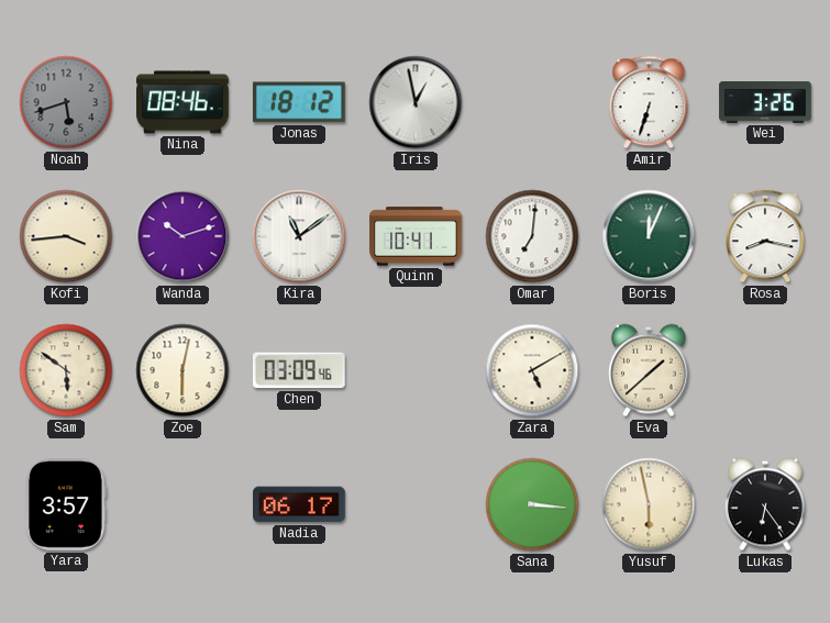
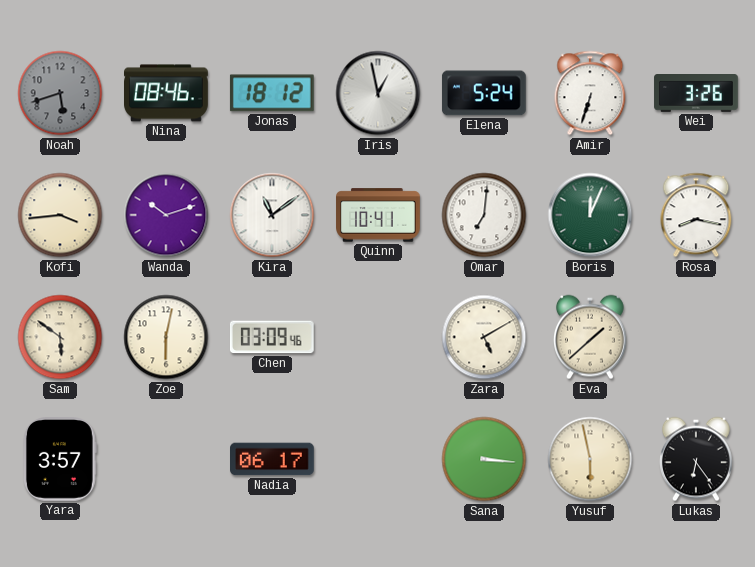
Elena: none -> 5:24
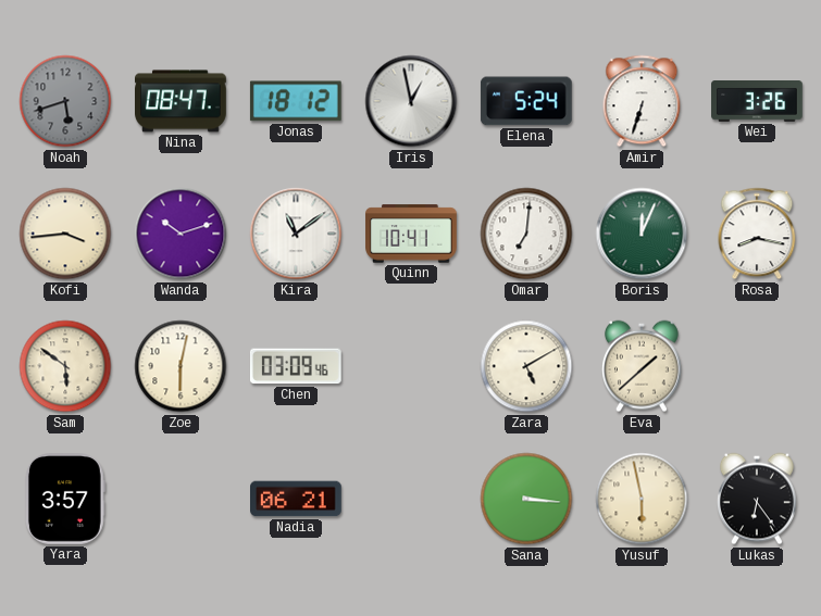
Nina: 08:46 -> 08:47
Nadia: 06:17 -> 06:21
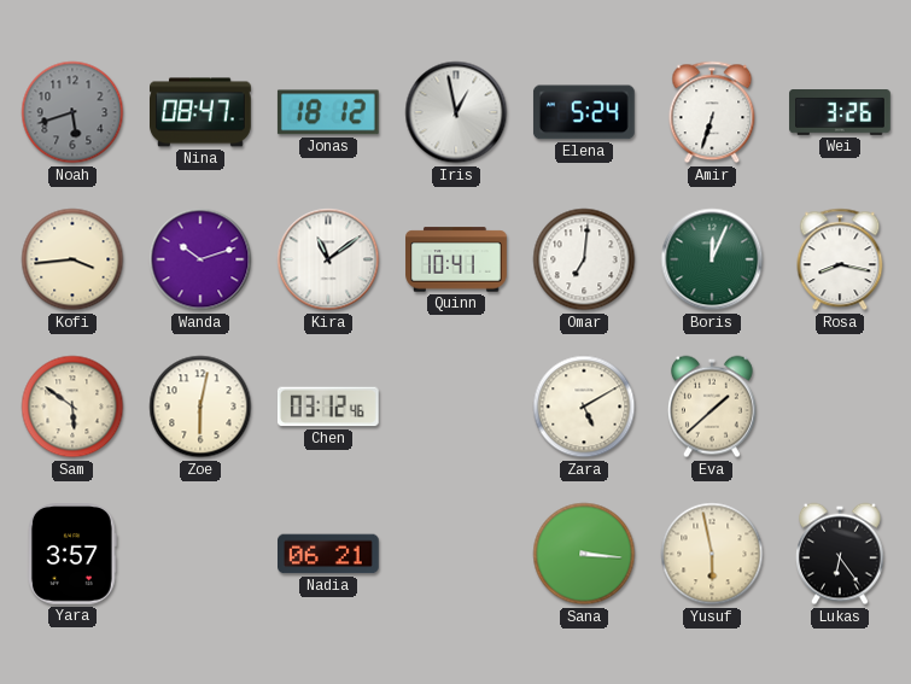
Chen: 03:09 -> 03:12
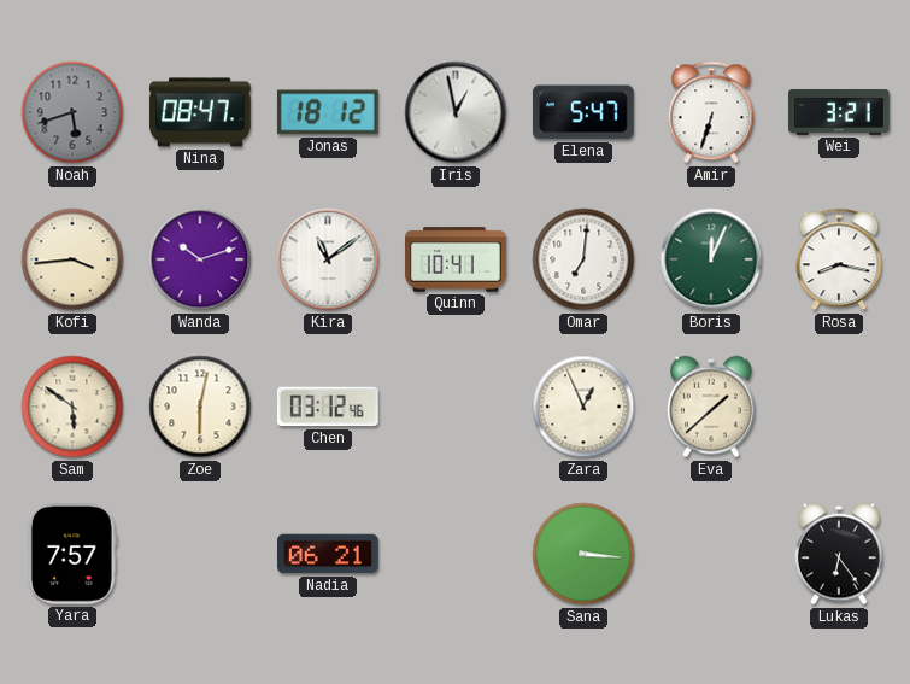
Elena: 5:24 -> 5:47
Wei: 3:26 -> 3:21
Zara: 5:10 -> 12:56
Yara: 3:57 -> 7:57
Yusuf: 5:58 -> none
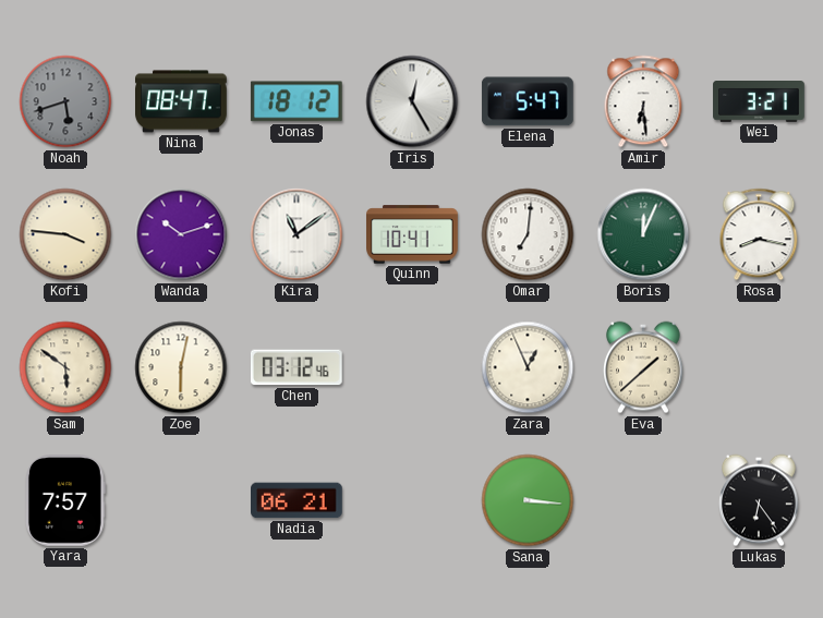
Iris: 12:58 -> 12:25
Amir: 6:33 -> 6:29
Kofi: 3:44 -> 3:46
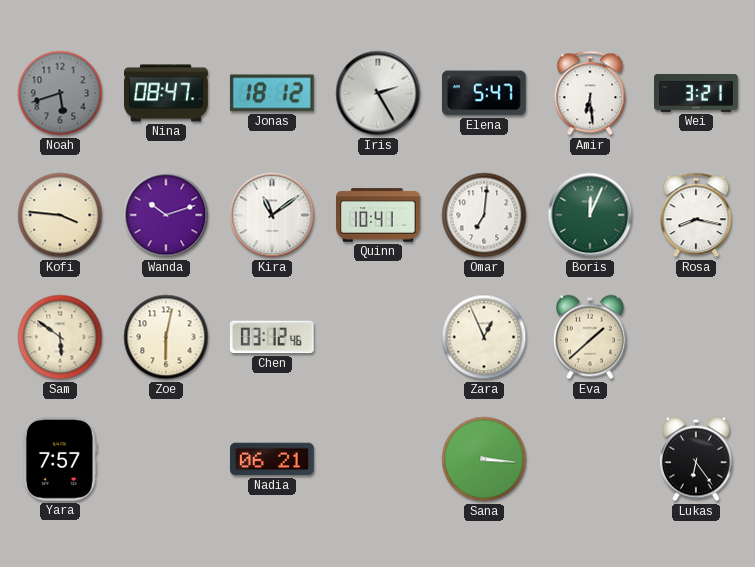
Iris: 12:25 -> 2:25
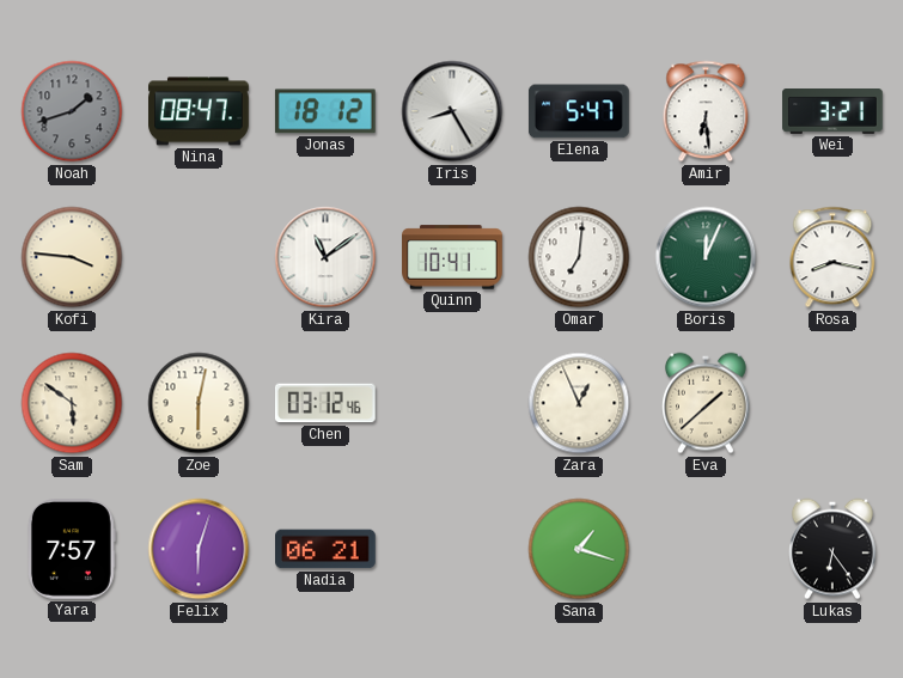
Noah: 5:42 -> 1:42
Iris: 2:25 -> 8:25
Wanda: 10:12 -> none
Felix: none -> 6:03
Sana: 3:16 -> 1:18
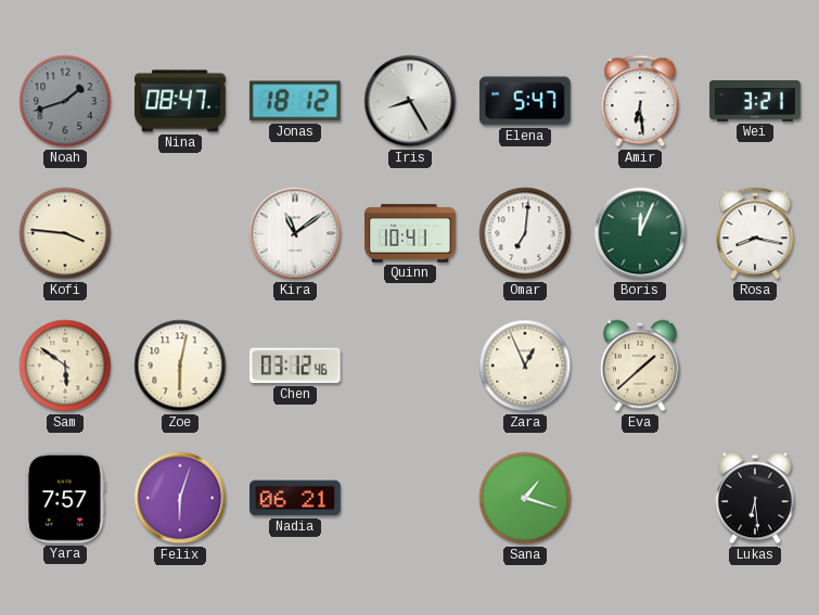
Lukas: 6:24 -> 6:29
